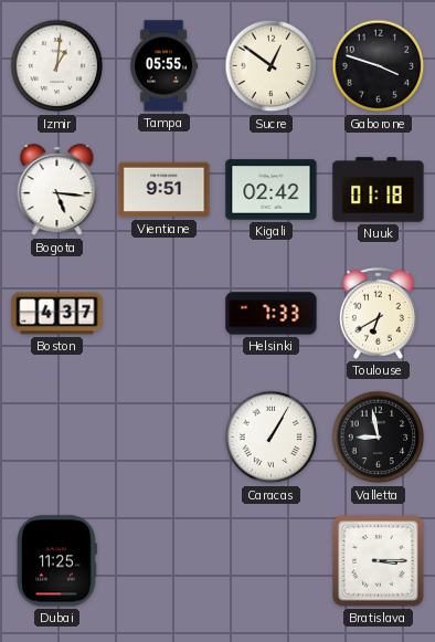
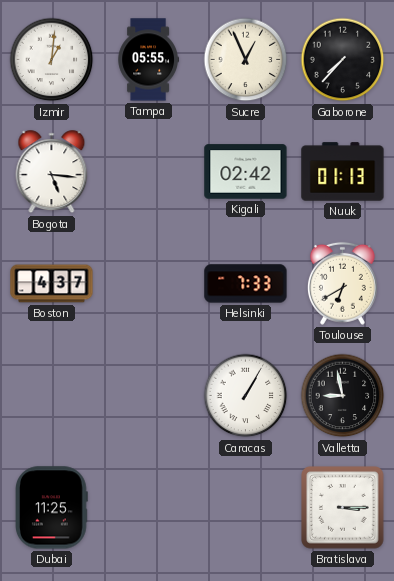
Sucre: 12:51 -> 12:56
Gaborone: 3:48 -> 7:37
Vientiane: 9:51 -> none
Nuuk: 01:18 -> 01:13
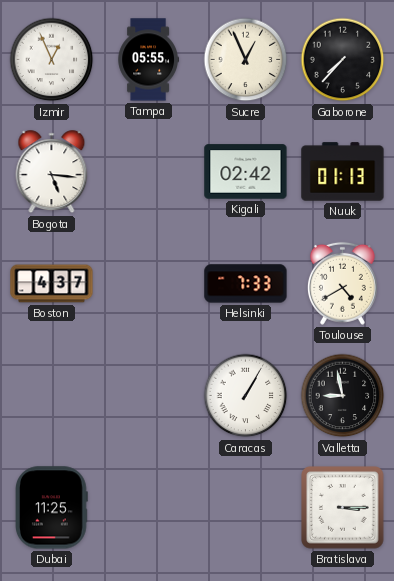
Izmir: 1:01 -> 12:56
Toulouse: 6:40 -> 4:40
